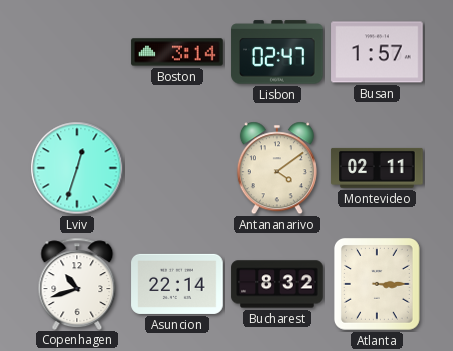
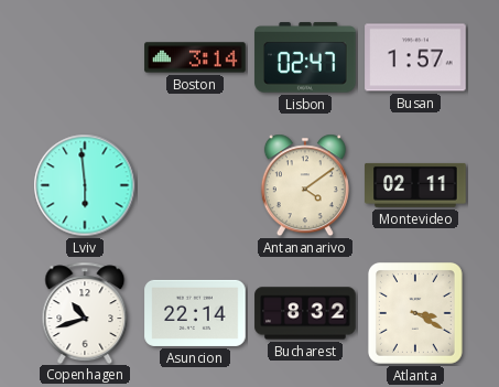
Lviv: 12:33 -> 5:59
Atlanta: 3:15 -> 3:20
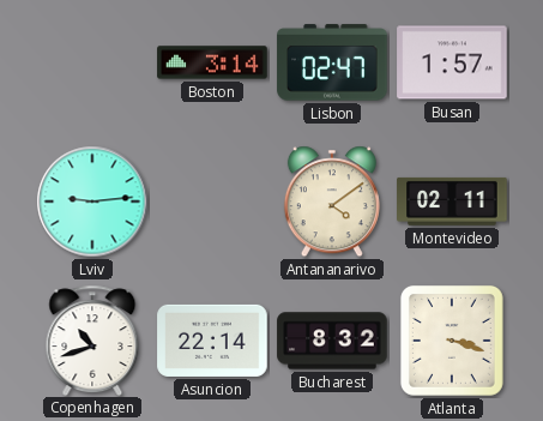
Lviv: 5:59 -> 9:14
Atlanta: 3:20 -> 3:18
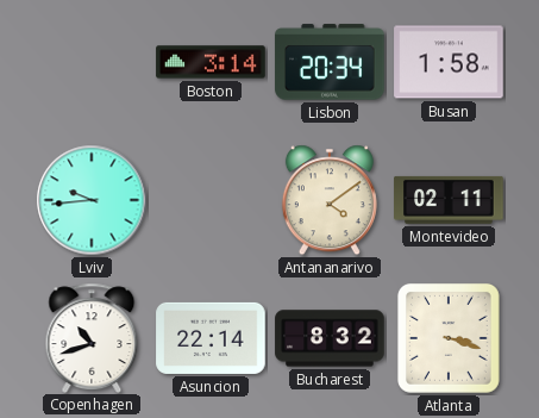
Lisbon: 02:47 -> 20:34
Busan: 1:57 -> 1:58
Lviv: 9:14 -> 9:44
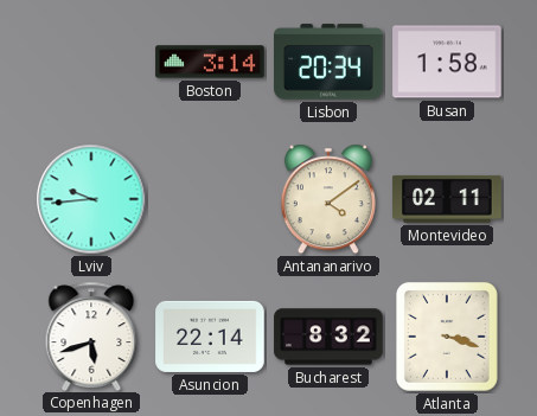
Copenhagen: 10:42 -> 5:42
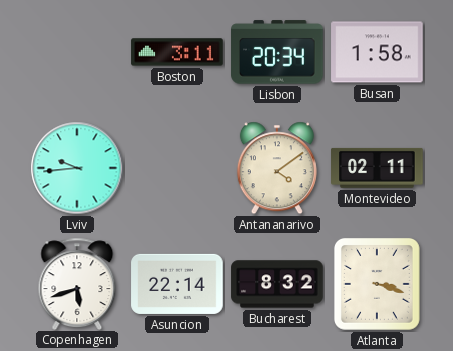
Boston: 3:14 -> 3:11
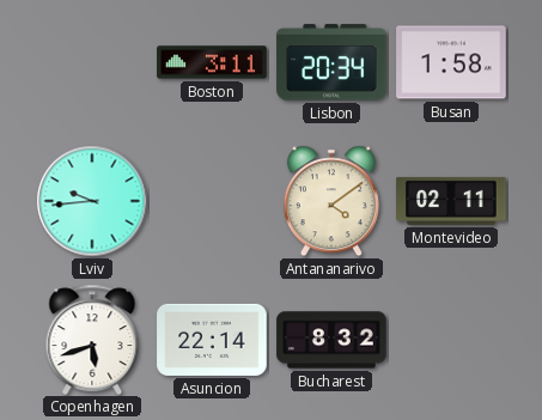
Atlanta: 3:18 -> none
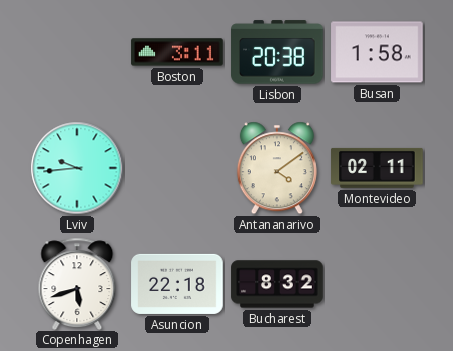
Lisbon: 20:34 -> 20:38
Asuncion: 22:14 -> 22:18
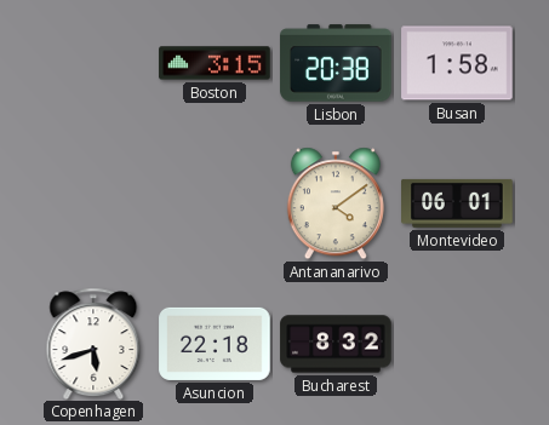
Boston: 3:11 -> 3:15
Lviv: 9:44 -> none
Montevideo: 02:11 -> 06:01
